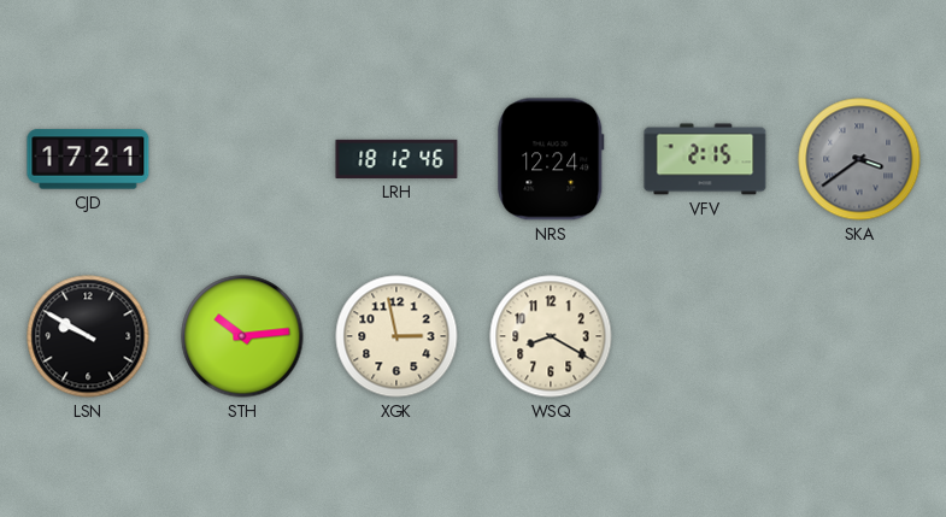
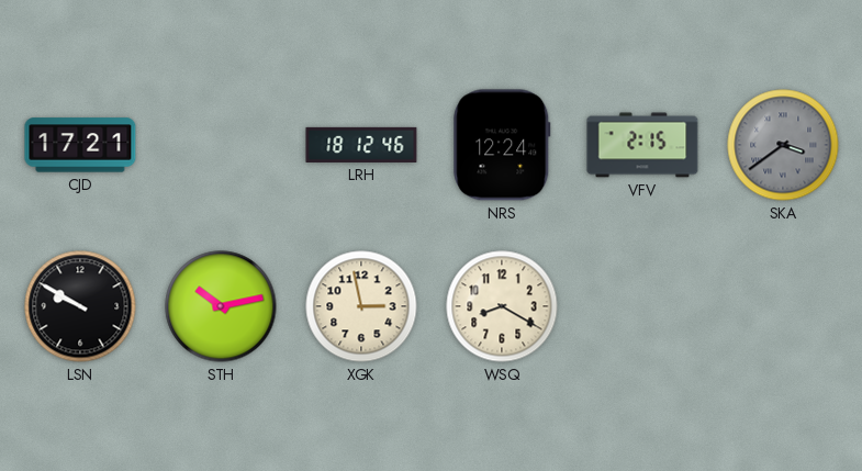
STH: 10:14 -> 10:13
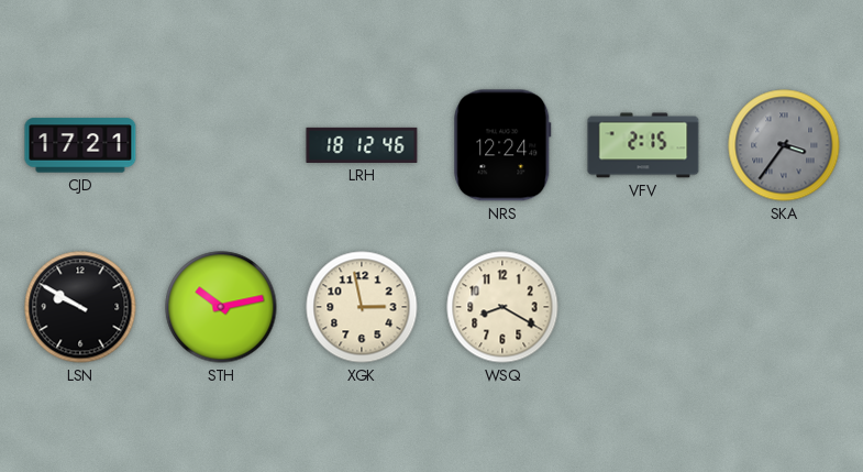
SKA: 3:39 -> 3:36
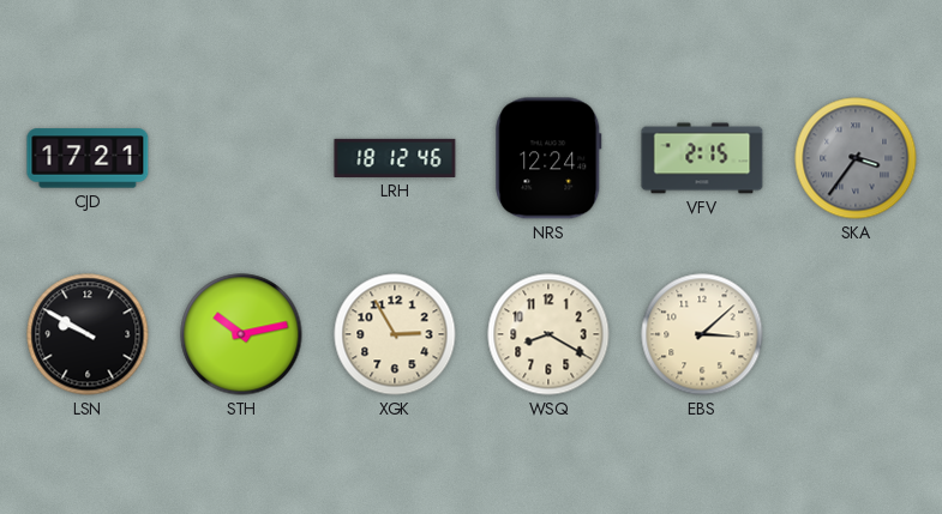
XGK: 2:58 -> 2:55
EBS: none -> 3:08
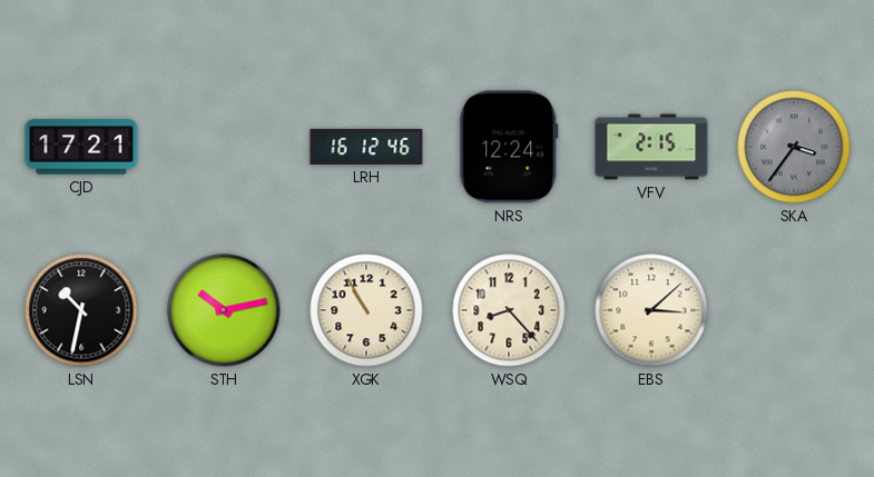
LRH: 18:12 -> 16:12
LSN: 9:50 -> 10:32
XGK: 2:55 -> 10:55
WSQ: 8:20 -> 8:23
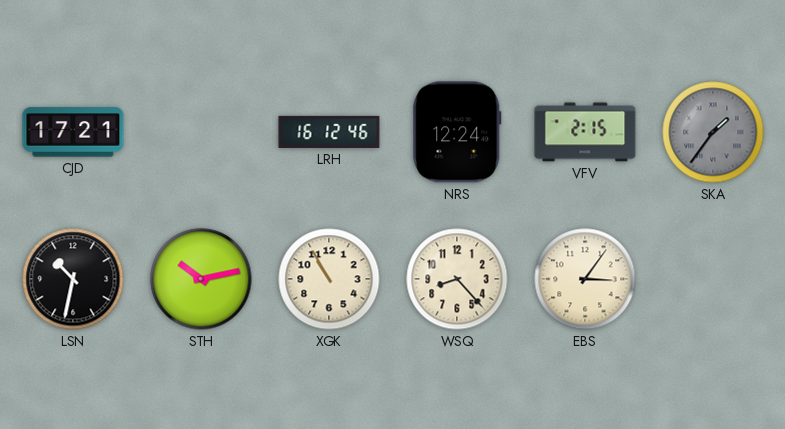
SKA: 3:36 -> 1:36
EBS: 3:08 -> 3:06
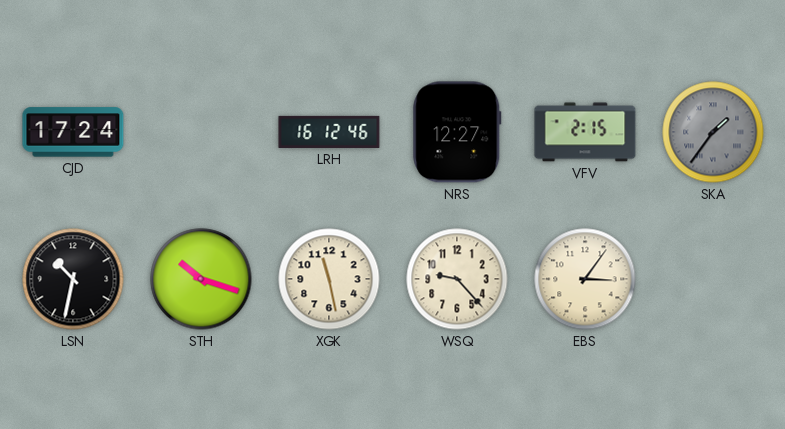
CJD: 17:21 -> 17:24
NRS: 12:24 -> 12:27
STH: 10:13 -> 10:18
XGK: 10:55 -> 11:28
WSQ: 8:23 -> 9:23
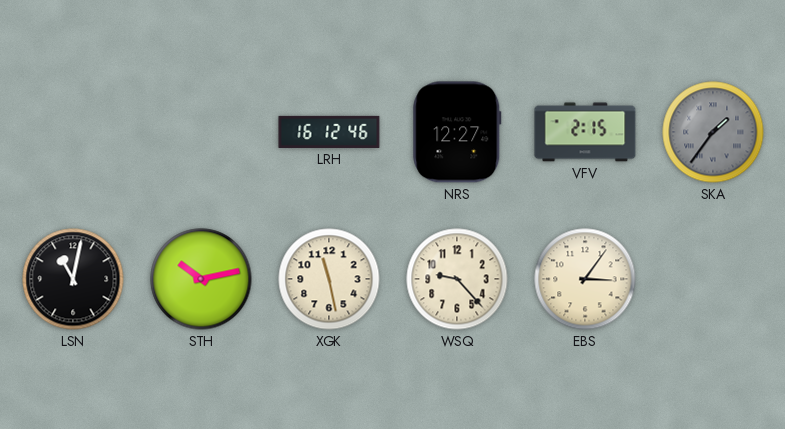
CJD: 17:24 -> none
LSN: 10:32 -> 11:02
STH: 10:18 -> 10:13
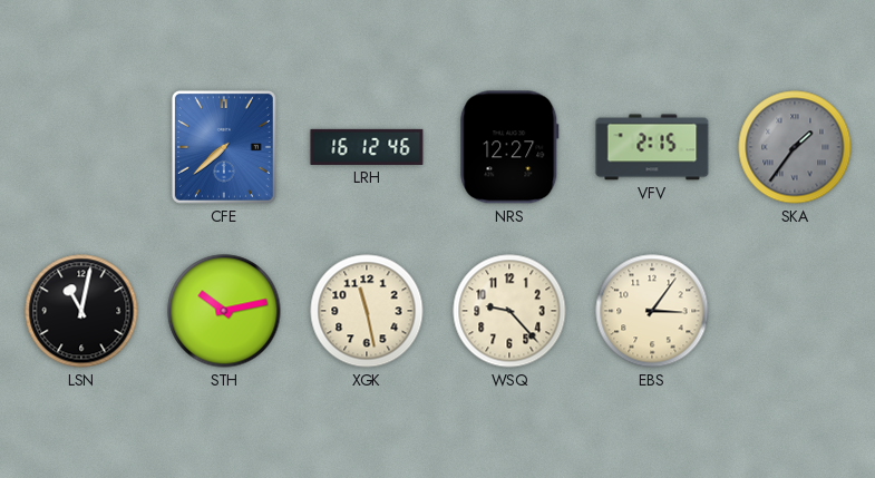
CFE: none -> 7:38
